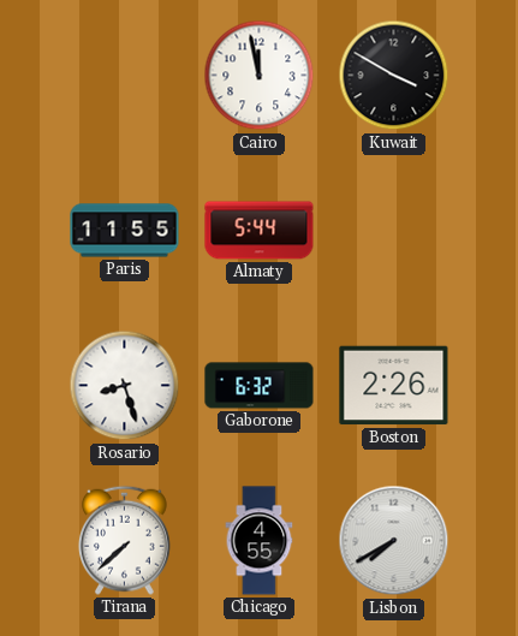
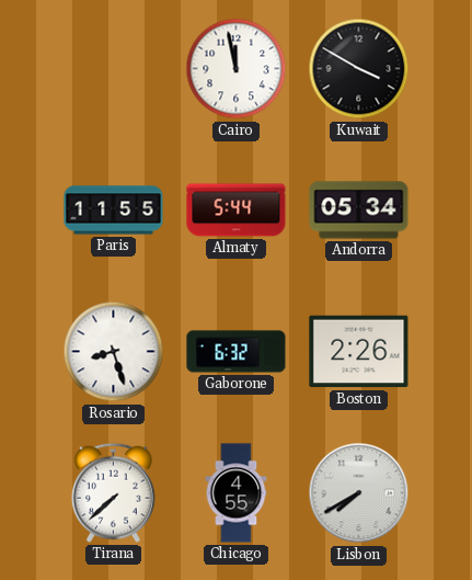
Andorra: none -> 05:34
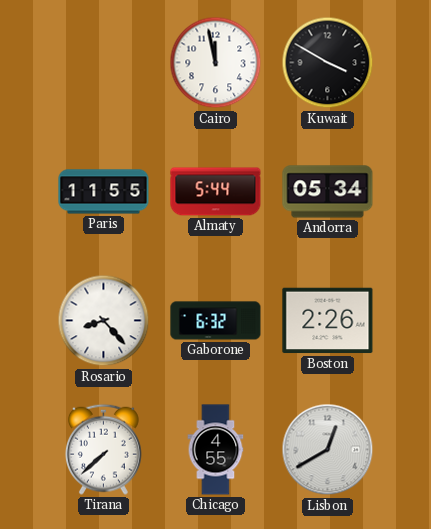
Rosario: 8:27 -> 8:23
Lisbon: 7:40 -> 12:40
